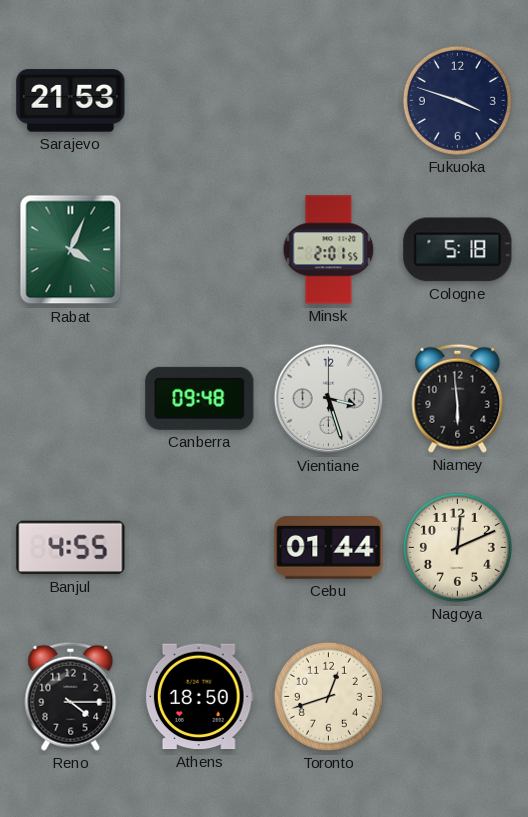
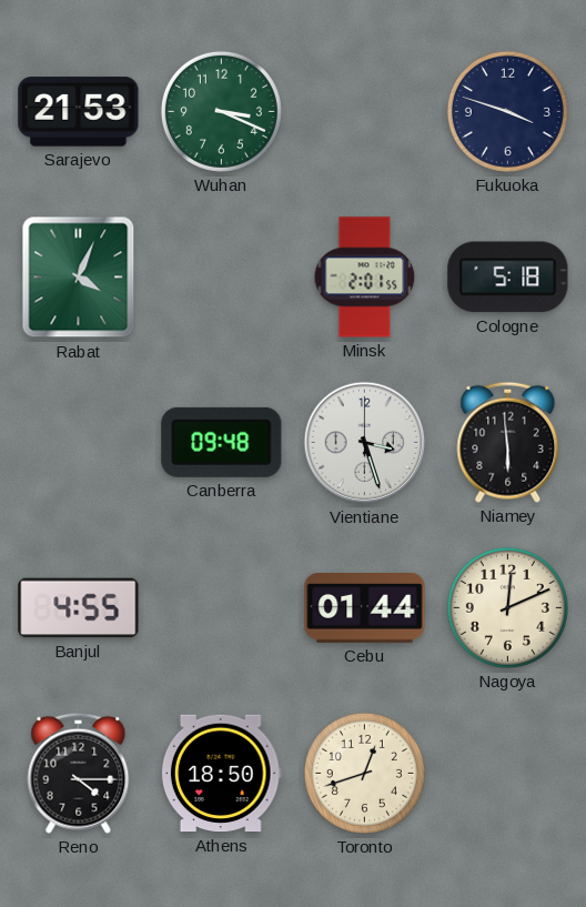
Wuhan: none -> 3:19
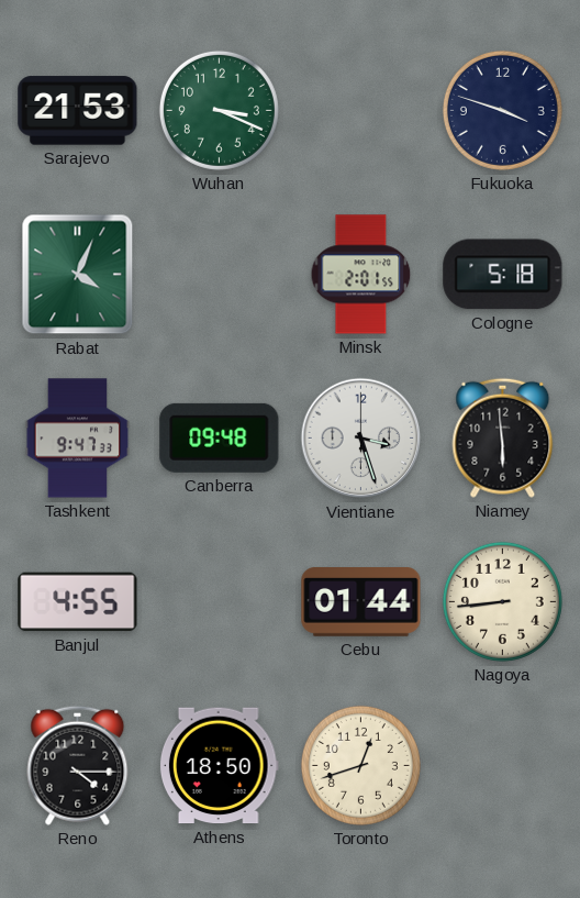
Tashkent: none -> 9:47
Nagoya: 12:11 -> 8:44
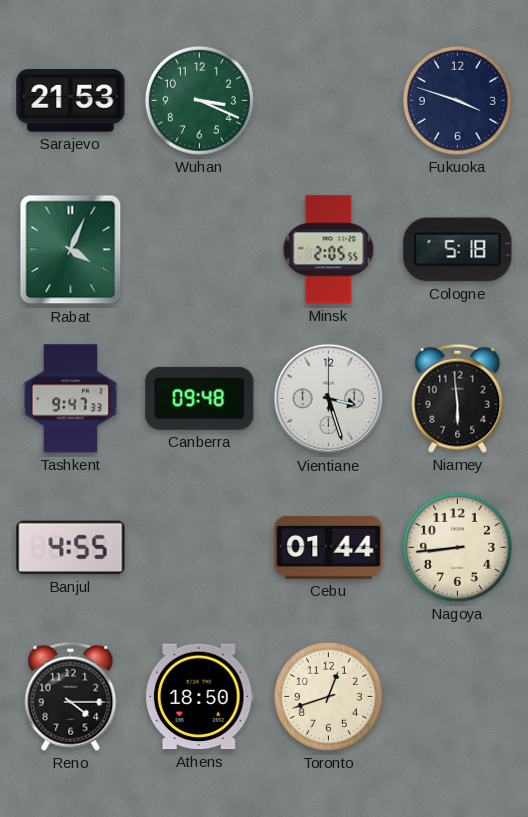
Minsk: 2:01 -> 2:05
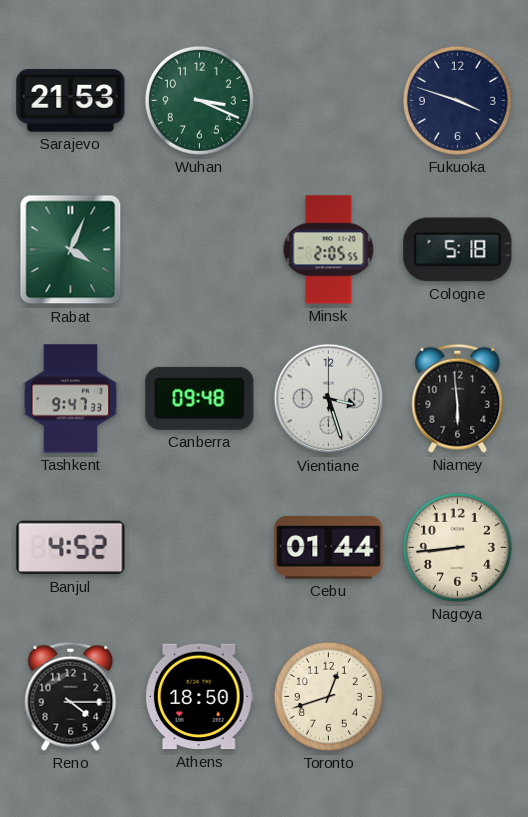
Banjul: 4:55 -> 4:52
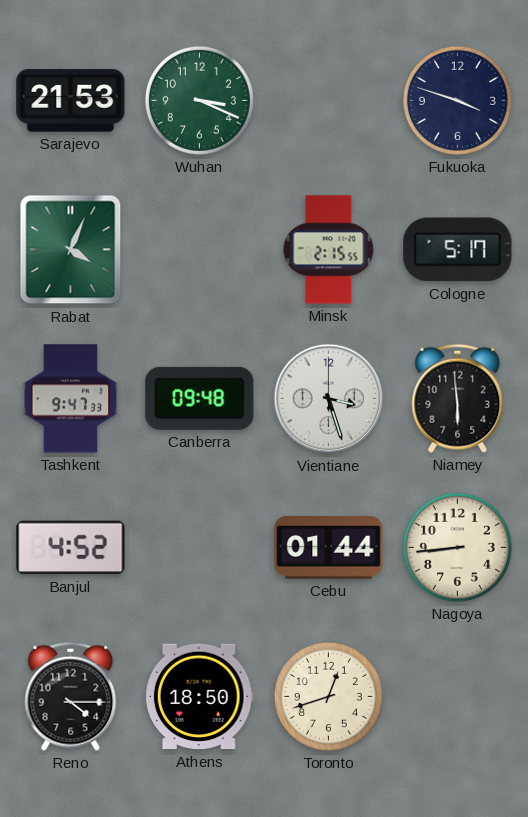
Minsk: 2:05 -> 2:15
Cologne: 5:18 -> 5:17
